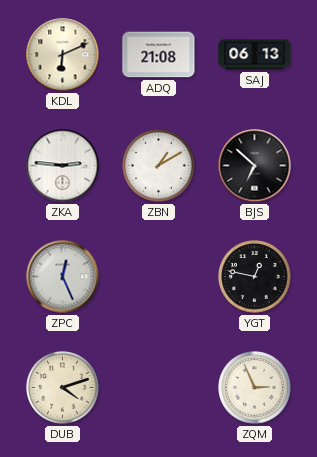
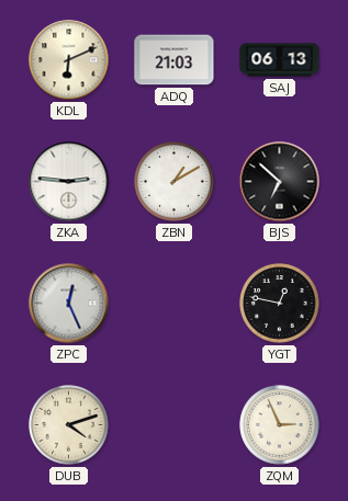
ADQ: 21:08 -> 21:03
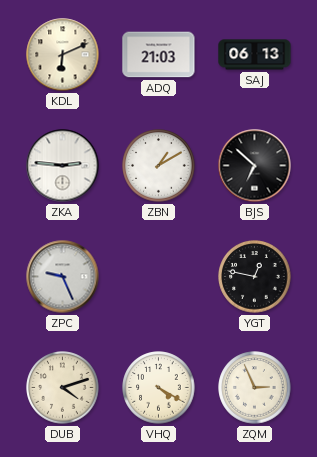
ZPC: 12:26 -> 9:26
VHQ: none -> 4:20
